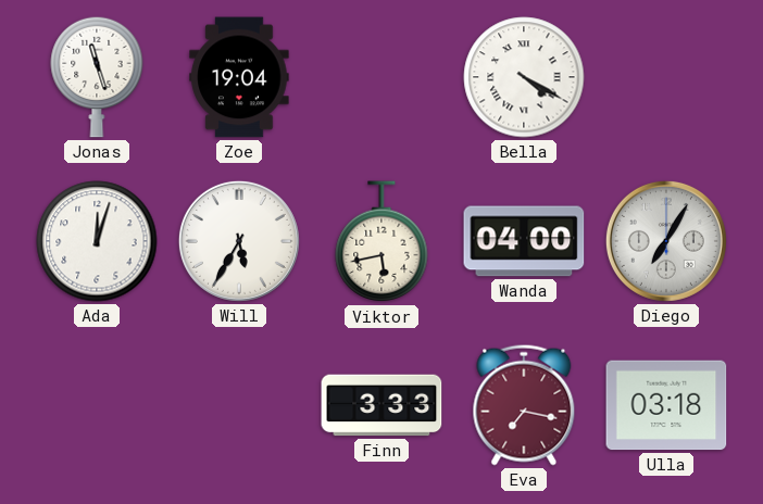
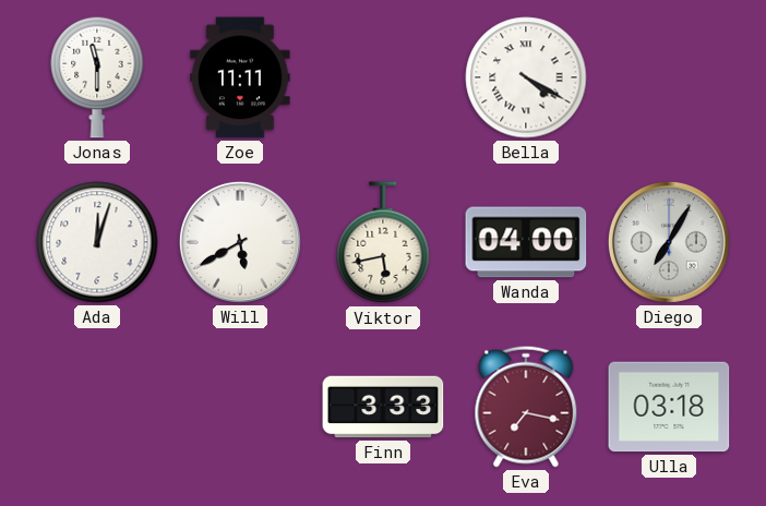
Jonas: 11:27 -> 11:30
Zoe: 19:04 -> 11:11
Will: 5:35 -> 5:40
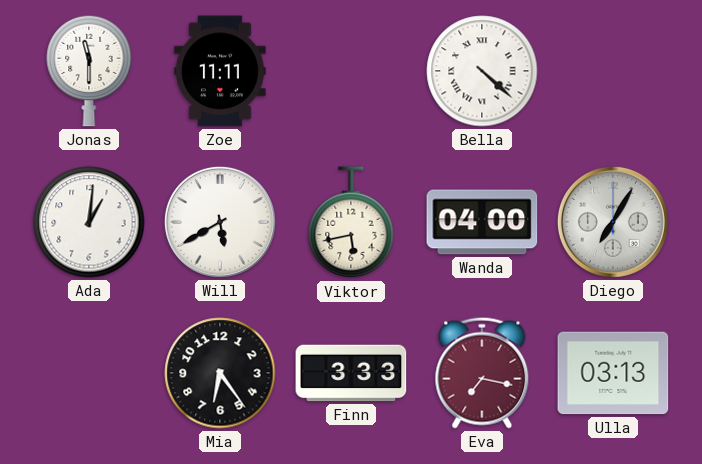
Bella: 4:20 -> 4:22
Ada: 12:03 -> 1:01
Mia: none -> 6:24
Ulla: 03:18 -> 03:13
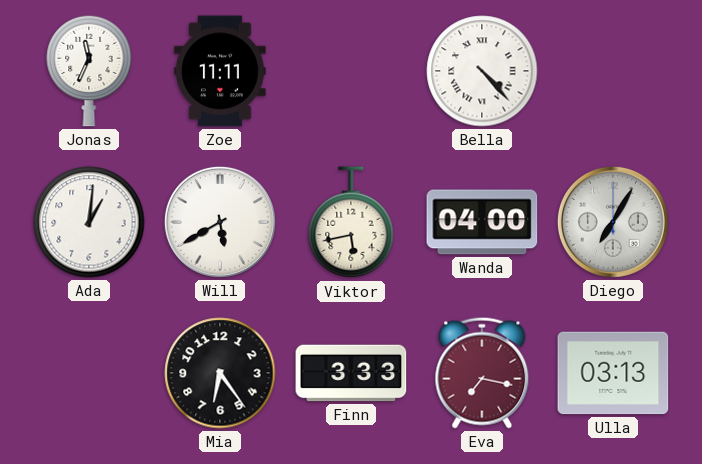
Jonas: 11:30 -> 11:34
Bella: 4:22 -> 4:23
